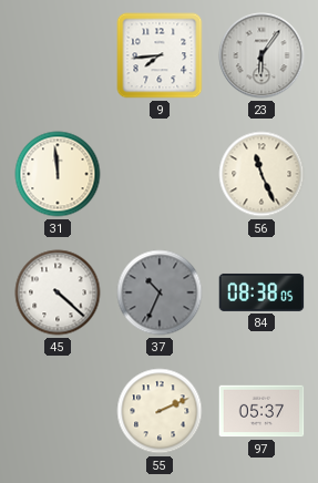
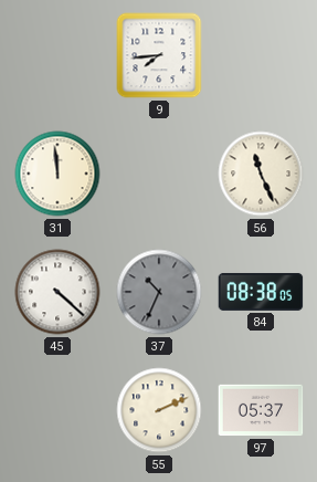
23: 6:06 -> none
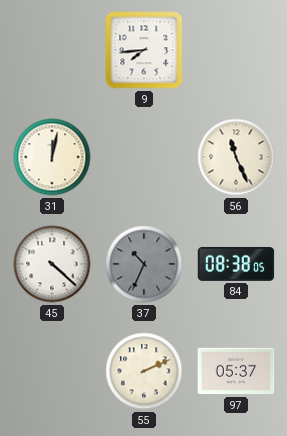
31: 11:59 -> 12:02
